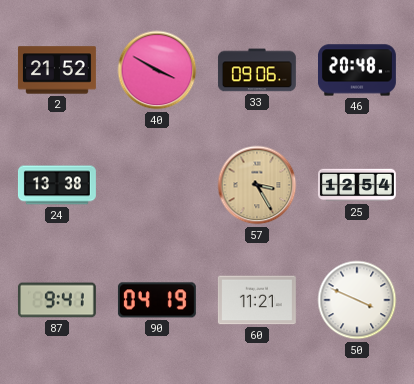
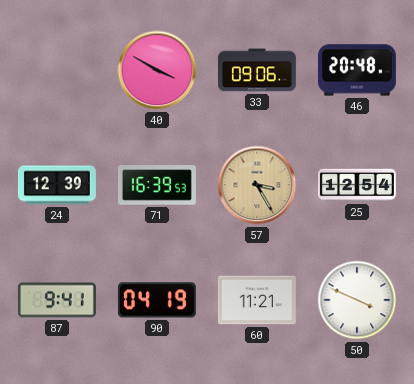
2: 21:52 -> none
24: 13:38 -> 12:39
71: none -> 16:39
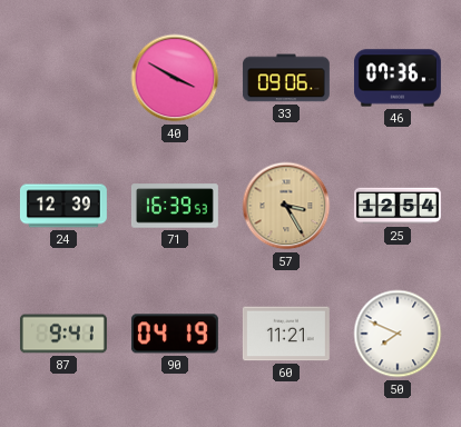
46: 20:48 -> 07:36
50: 3:49 -> 7:49
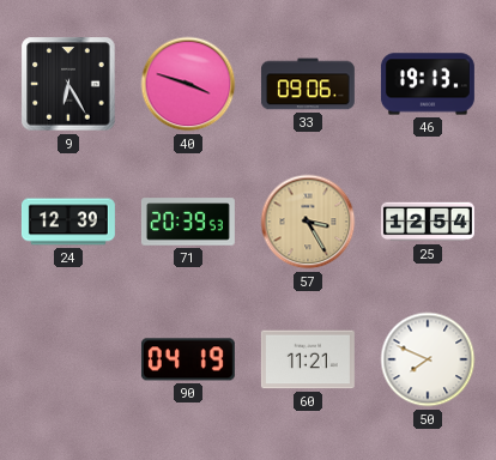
9: none -> 6:25
40: 3:50 -> 3:48
46: 07:36 -> 19:13
71: 16:39 -> 20:39
87: 9:41 -> none
